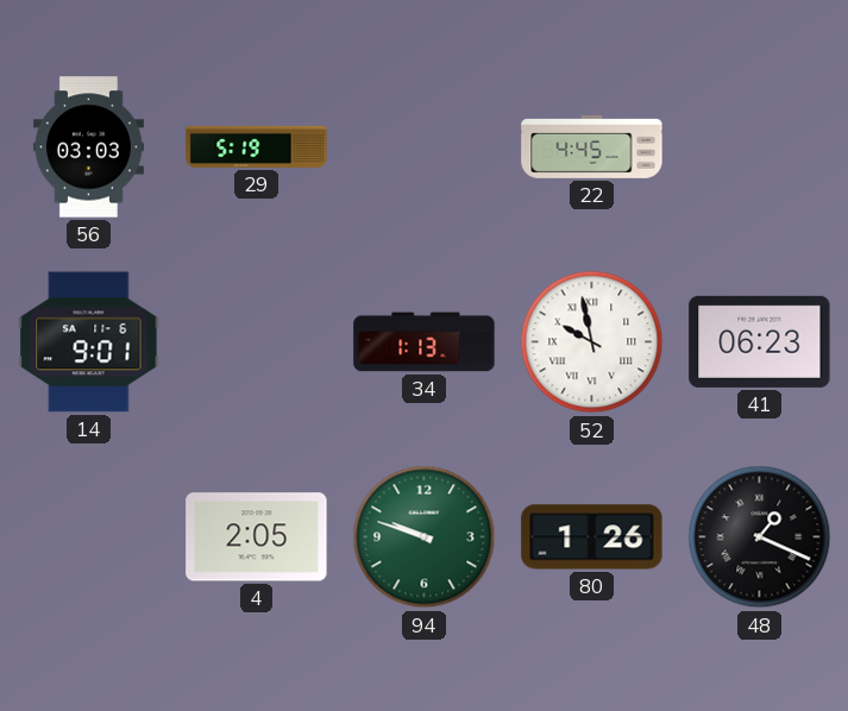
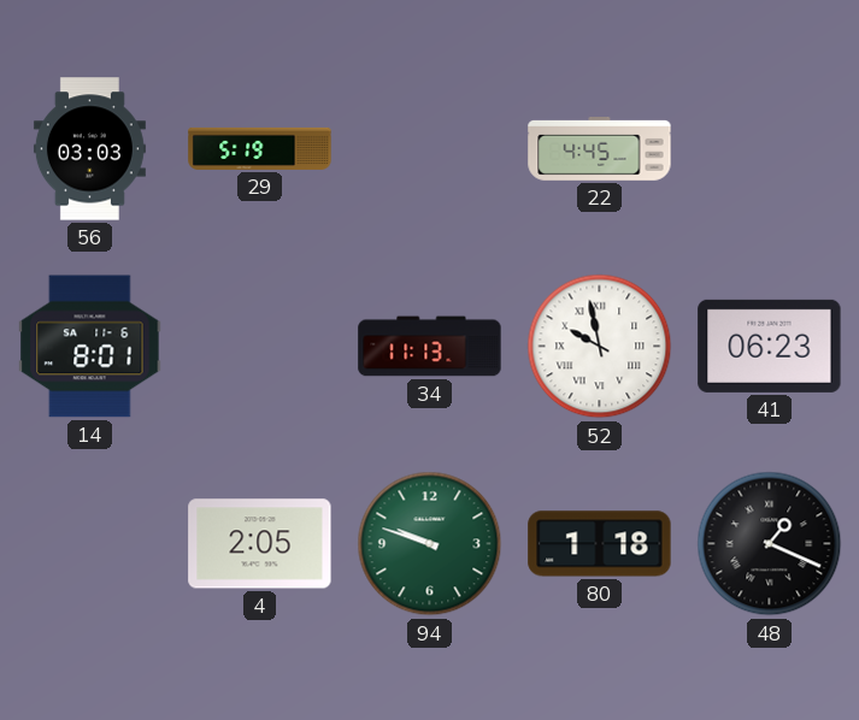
14: 9:01 -> 8:01
34: 1:13 -> 11:13
80: 1:26 -> 1:18
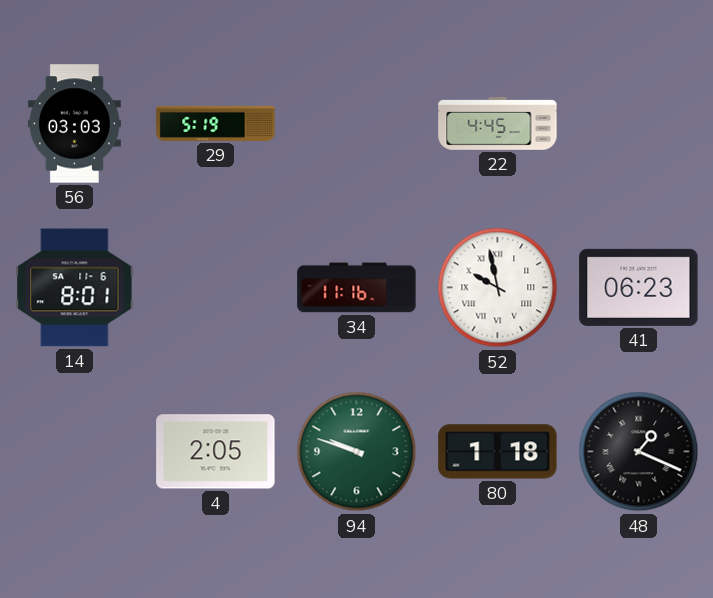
34: 11:13 -> 11:16
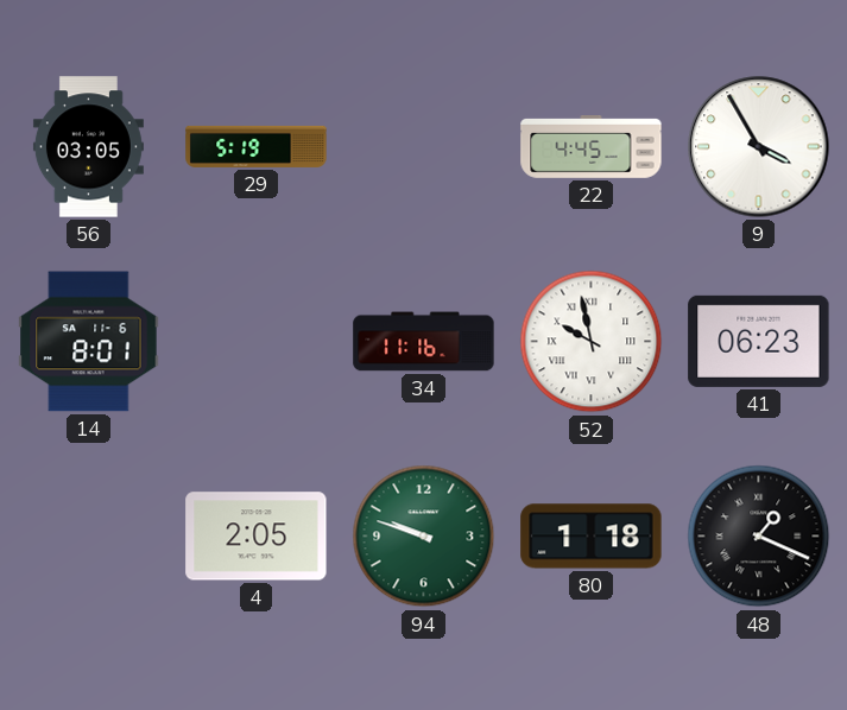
56: 03:03 -> 03:05
9: none -> 3:55
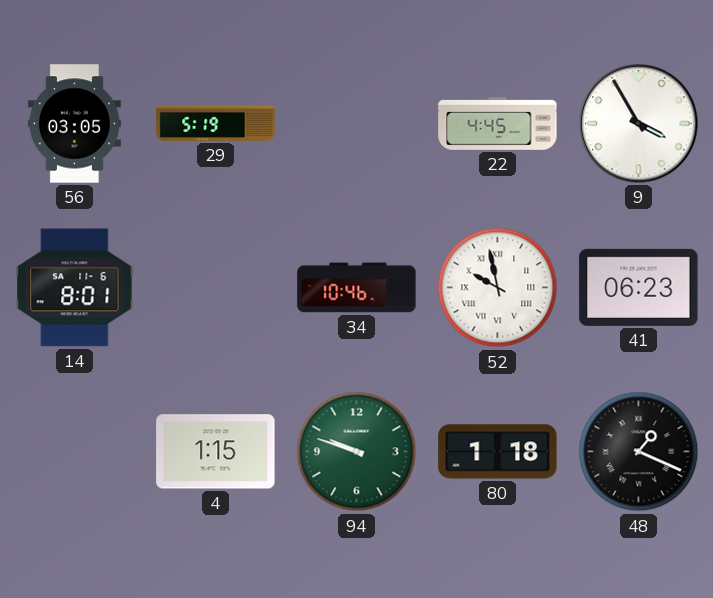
34: 11:16 -> 10:46
4: 2:05 -> 1:15
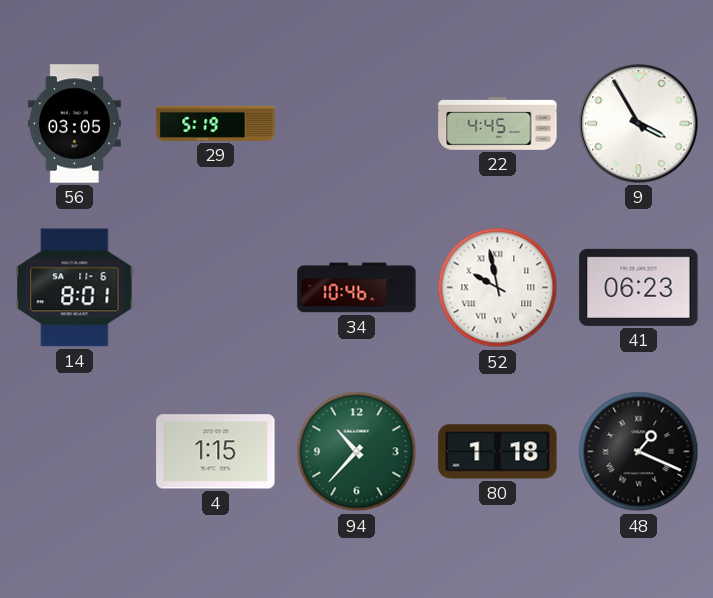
94: 9:48 -> 10:37
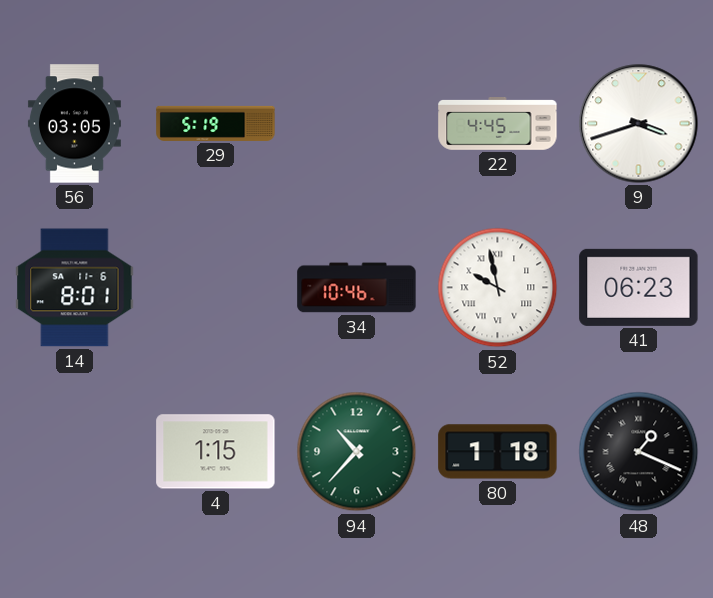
9: 3:55 -> 3:42
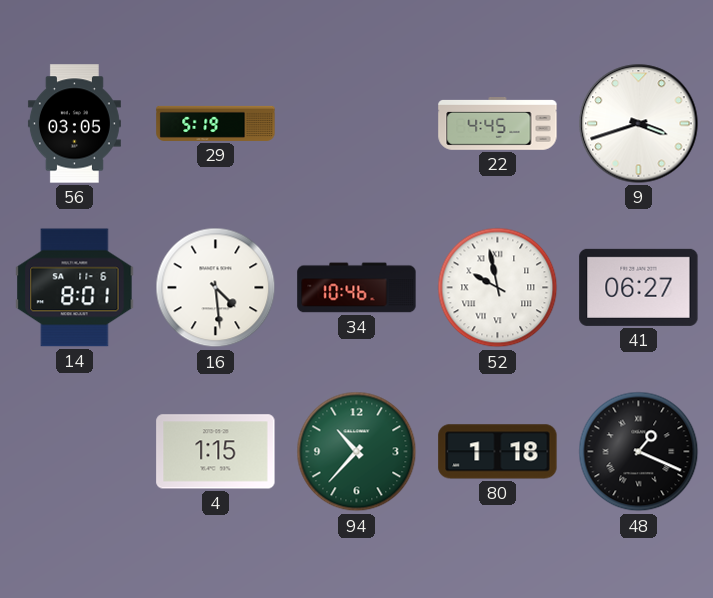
16: none -> 4:29
41: 06:23 -> 06:27
